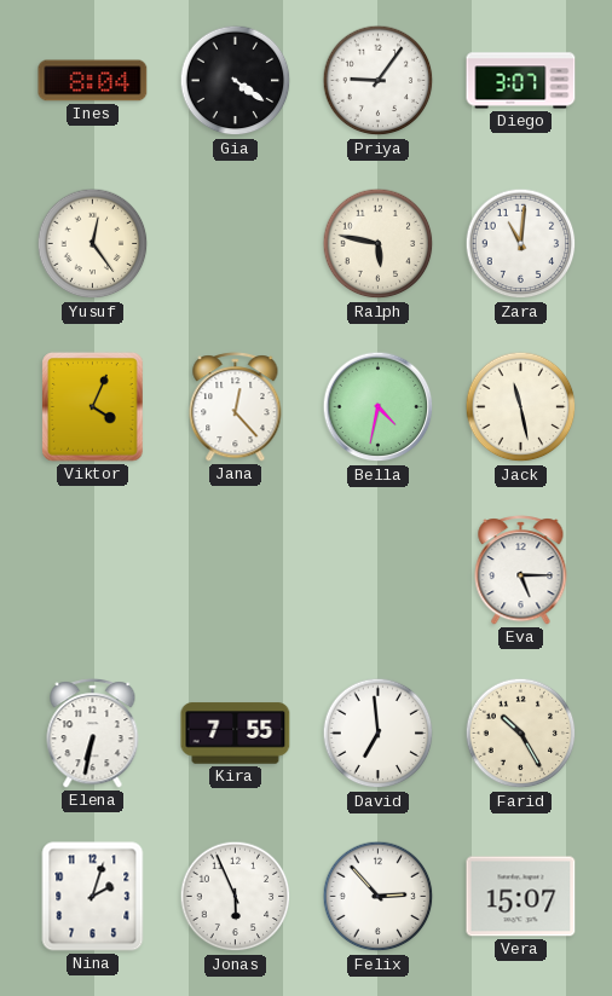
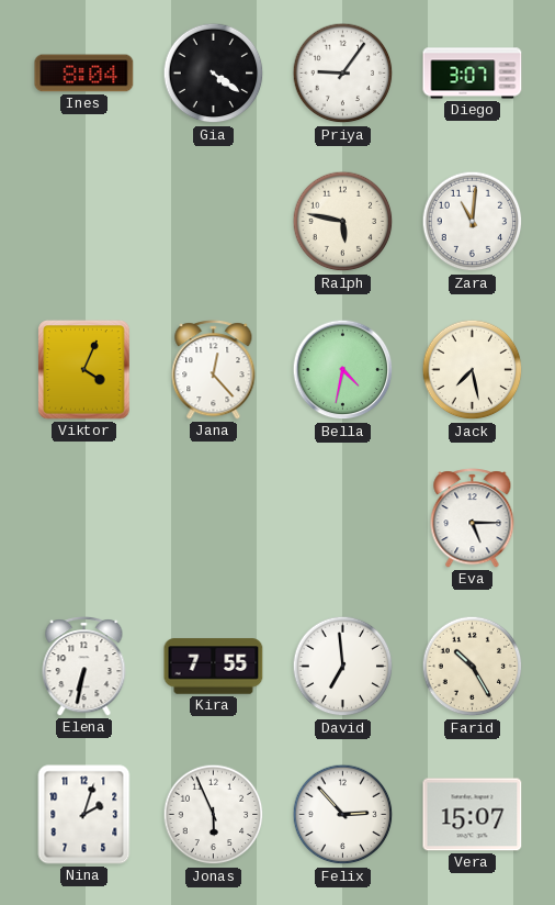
Yusuf: 12:24 -> none
Jack: 11:28 -> 7:28
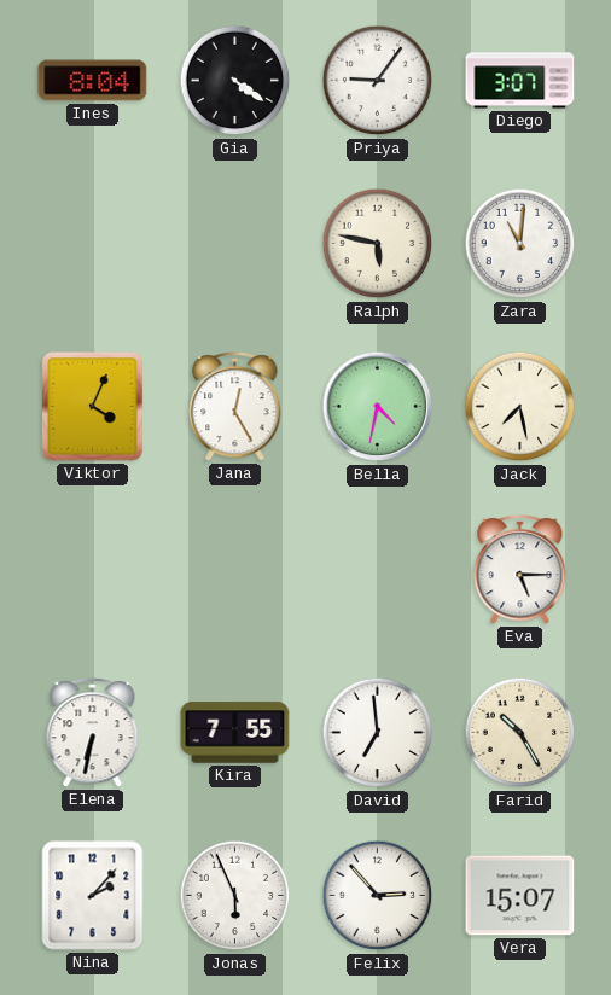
Jana: 12:23 -> 12:25
Nina: 2:03 -> 2:07
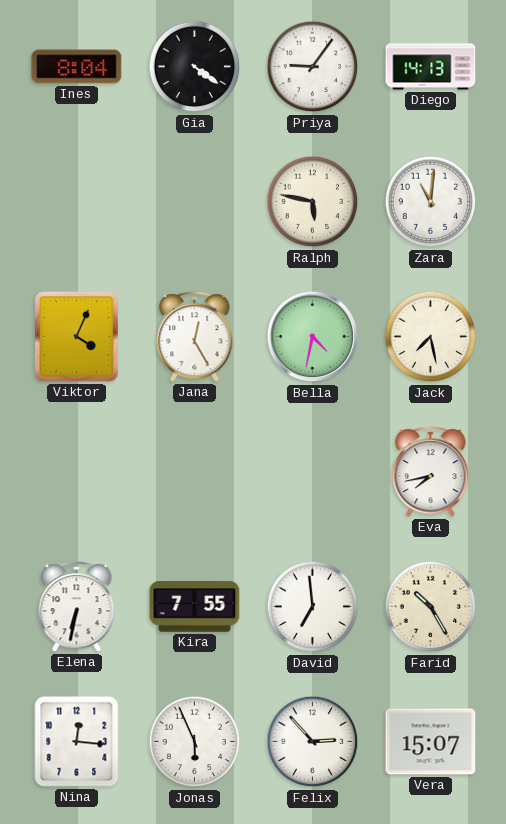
Diego: 3:07 -> 14:13
Eva: 5:15 -> 7:43
Nina: 2:07 -> 12:16
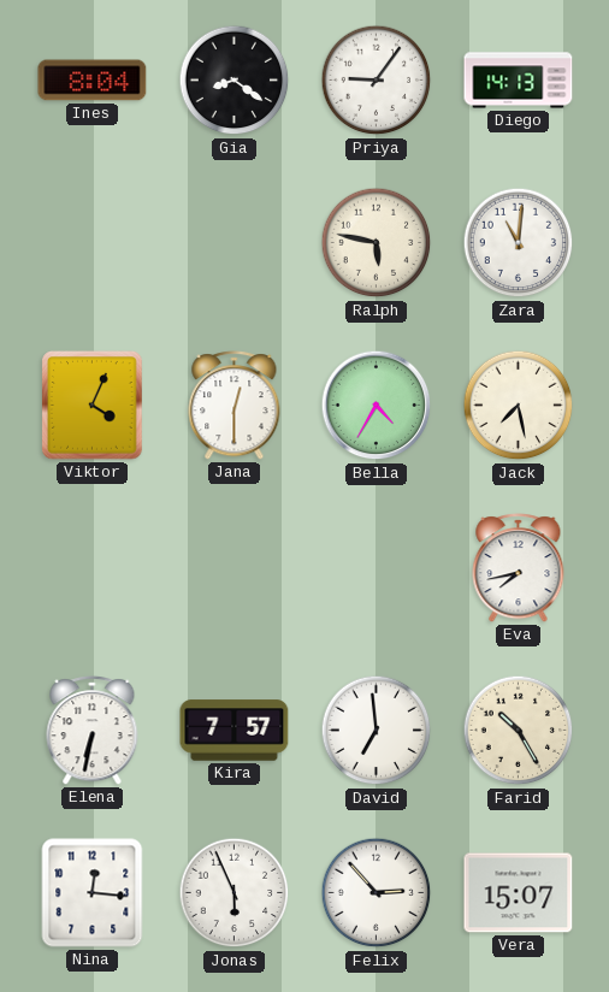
Gia: 4:21 -> 8:21
Jana: 12:25 -> 12:30
Bella: 4:32 -> 4:35
Kira: 7:55 -> 7:57
